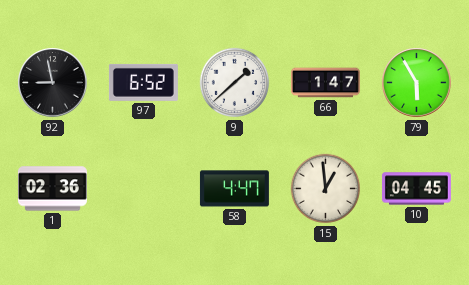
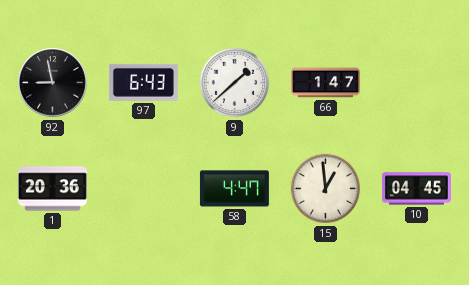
97: 6:52 -> 6:43
79: 5:55 -> none
1: 02:36 -> 20:36
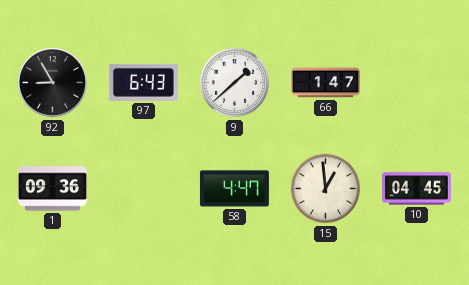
92: 8:58 -> 8:55
1: 20:36 -> 09:36
